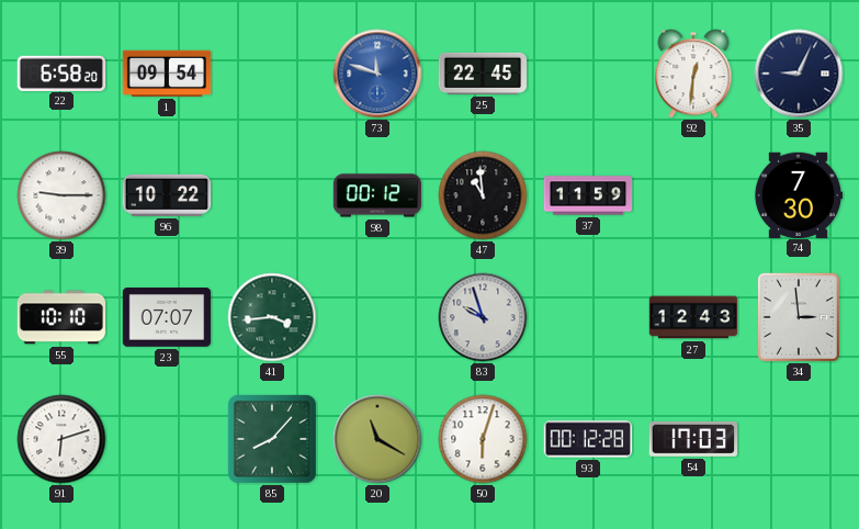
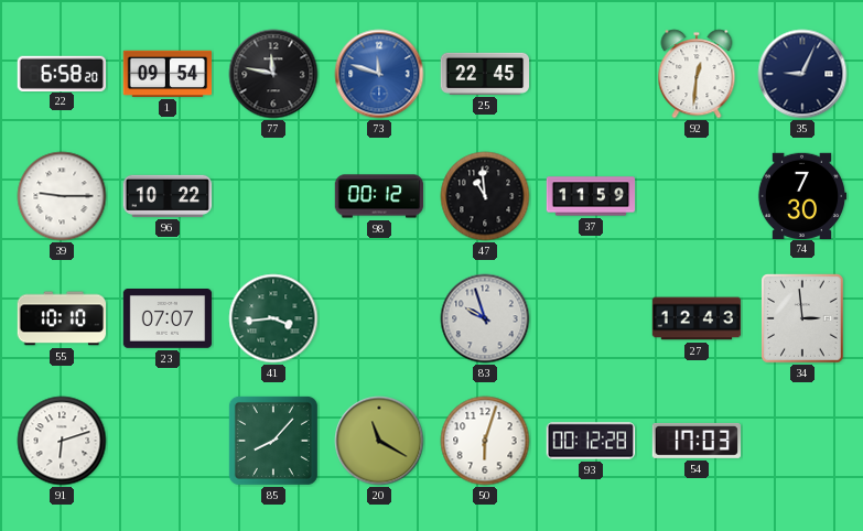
77: none -> 11:47
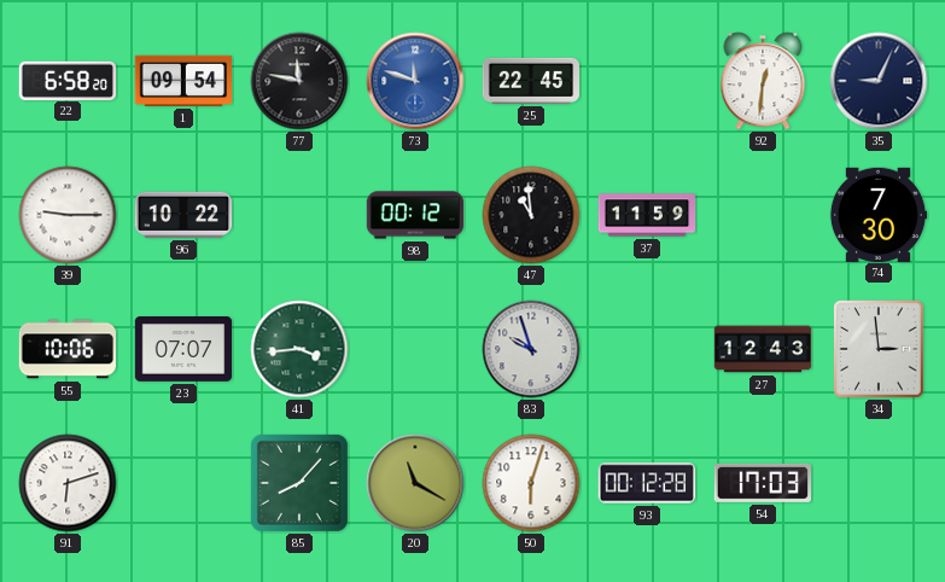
55: 10:10 -> 10:06
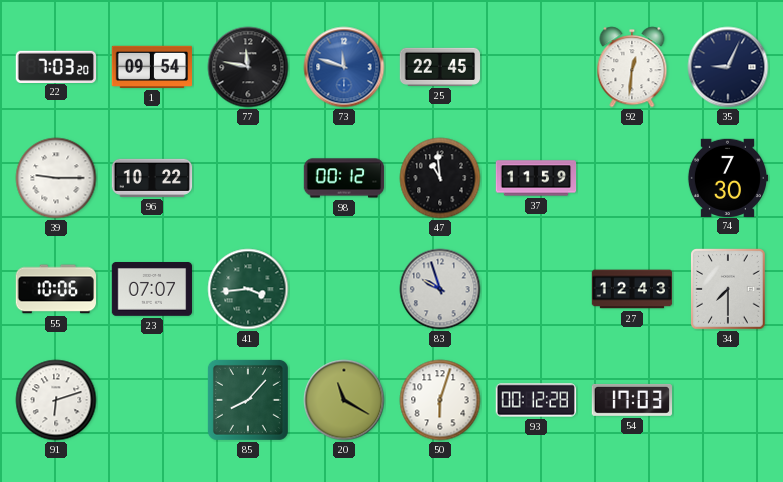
22: 6:58 -> 7:03
34: 2:59 -> 7:30
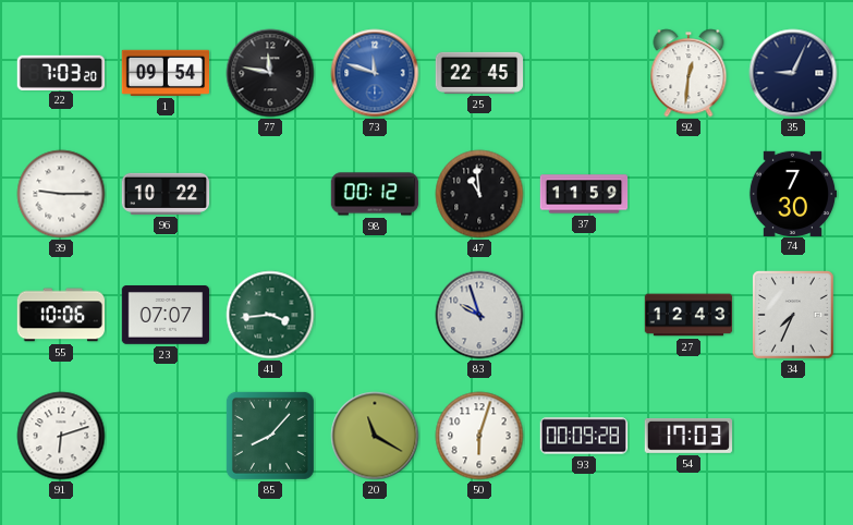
34: 7:30 -> 7:34
93: 00:12 -> 00:09
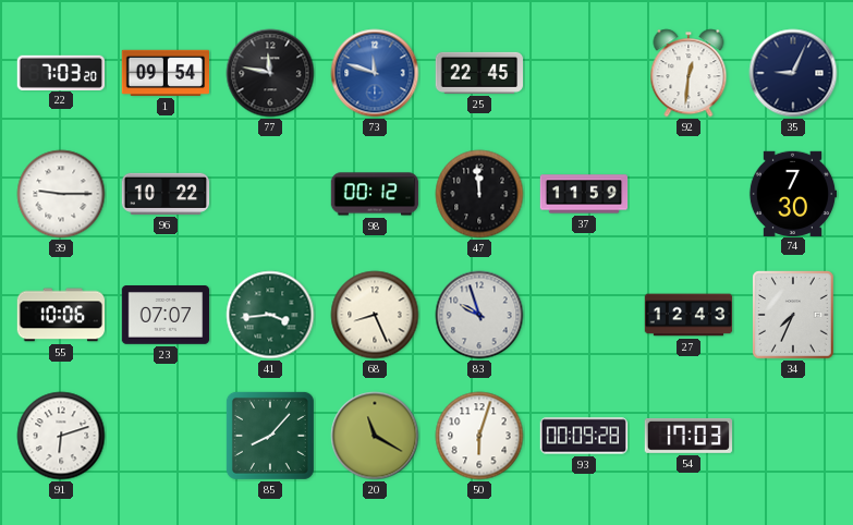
47: 10:59 -> 11:59
68: none -> 8:26
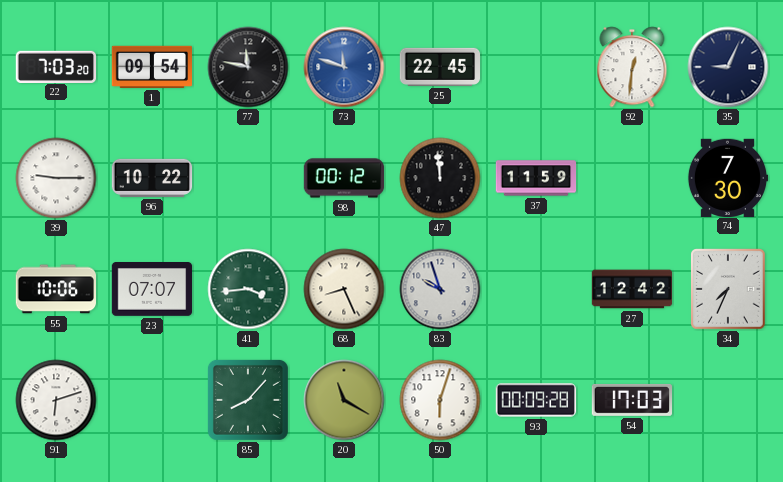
27: 12:43 -> 12:42
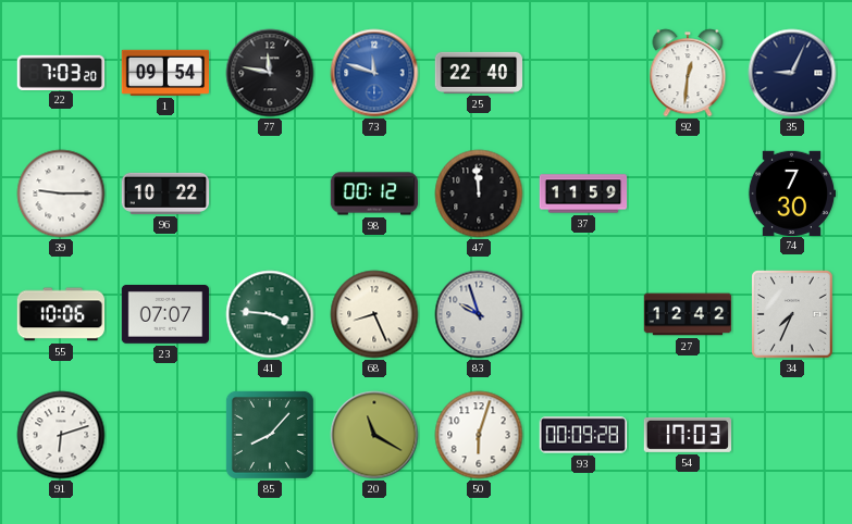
25: 22:45 -> 22:40
41: 3:44 -> 3:46
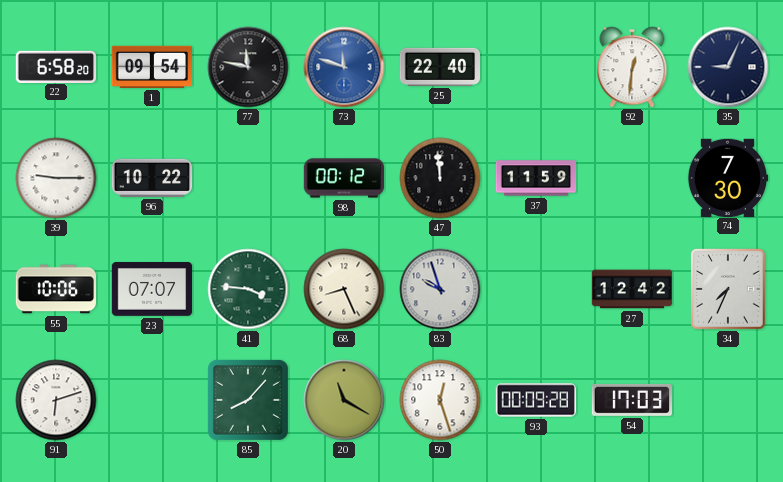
22: 7:03 -> 6:58
50: 6:03 -> 12:27
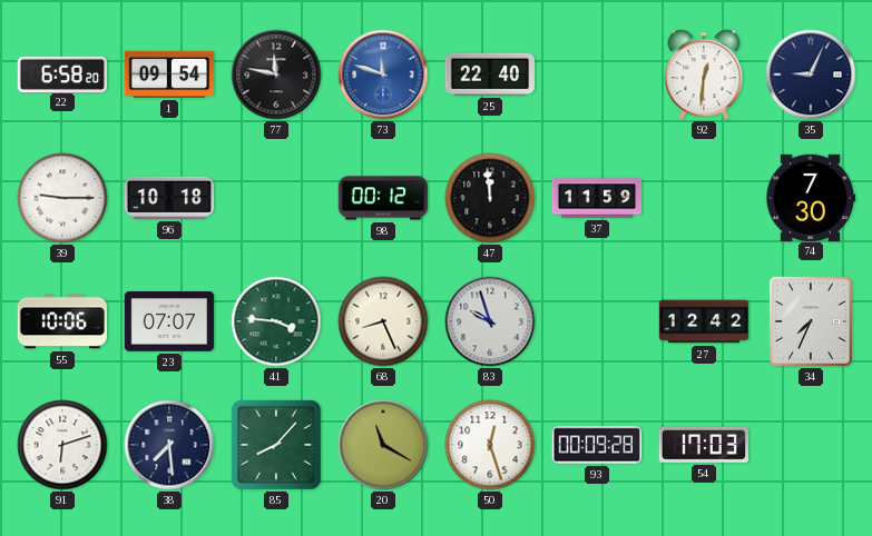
96: 10:22 -> 10:18
38: none -> 7:29
